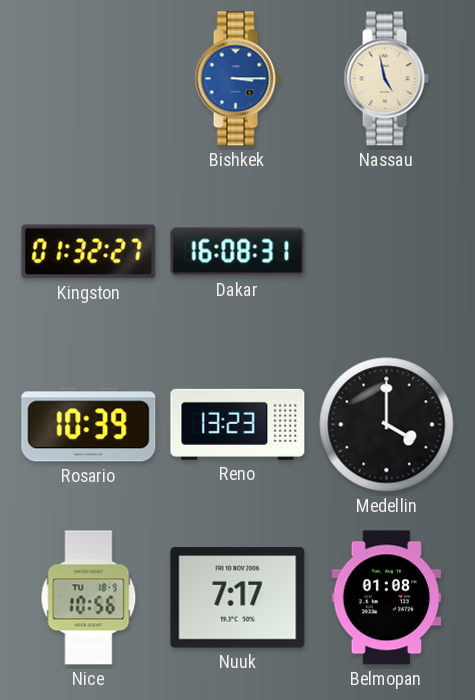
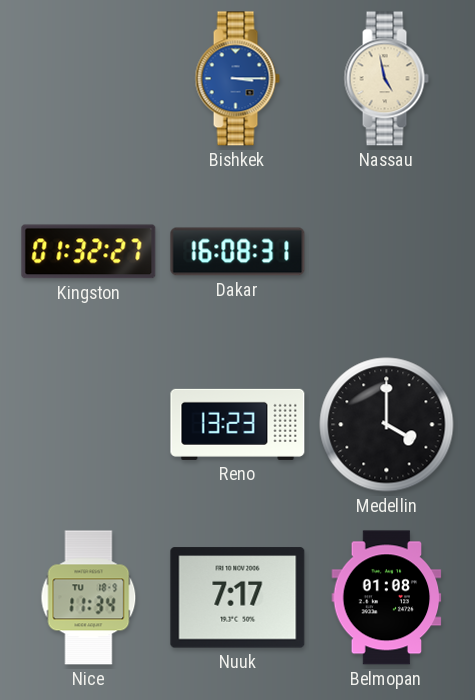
Rosario: 10:39 -> none
Nice: 10:56 -> 11:34
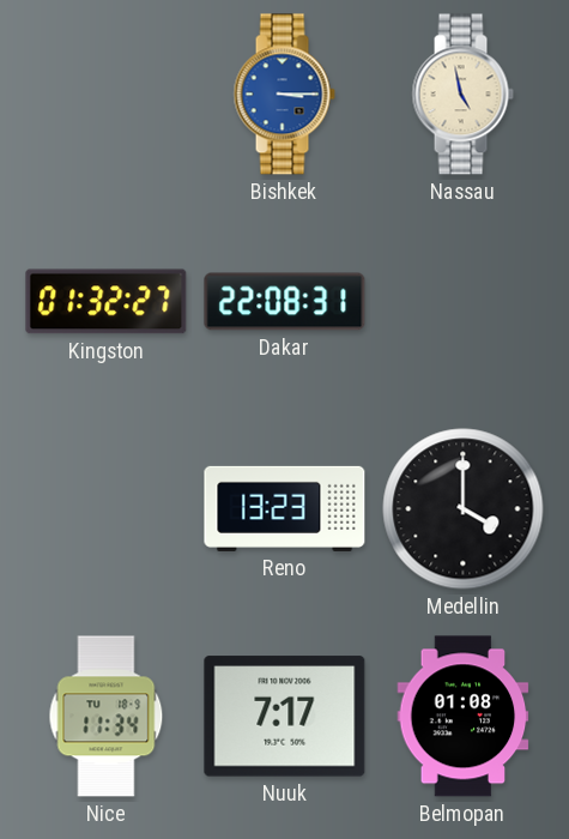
Dakar: 16:08 -> 22:08
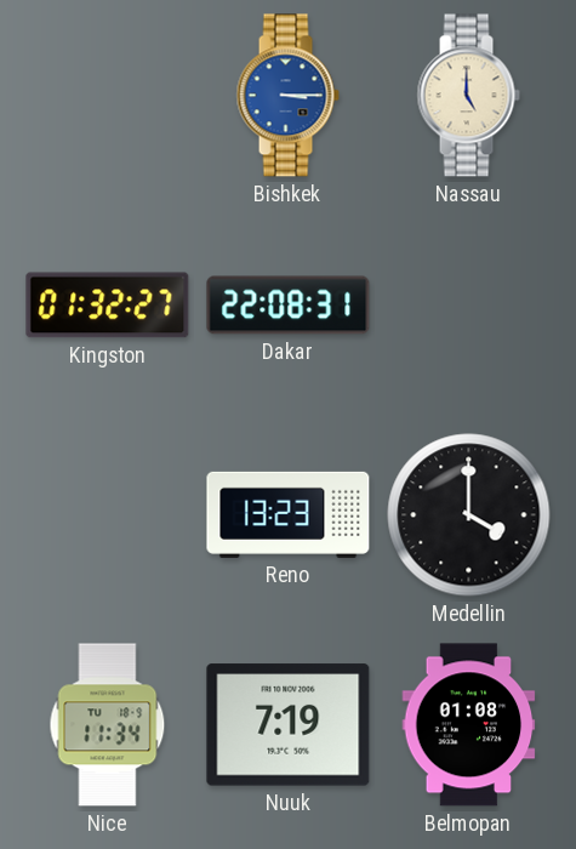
Nassau: 4:58 -> 5:00
Nuuk: 7:17 -> 7:19
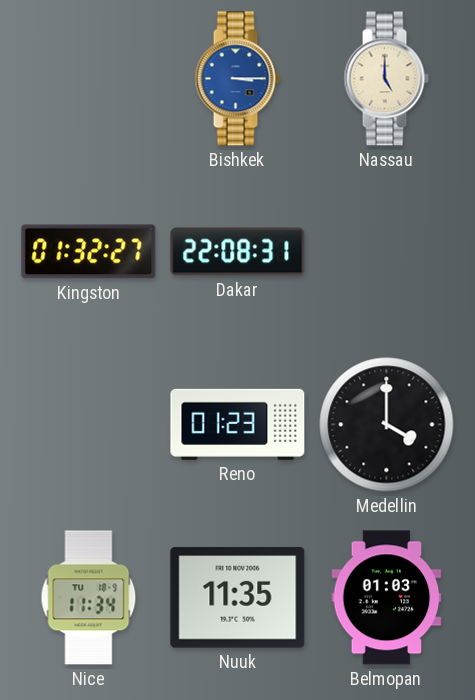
Reno: 13:23 -> 01:23
Nuuk: 7:19 -> 11:35
Belmopan: 01:08 -> 01:03
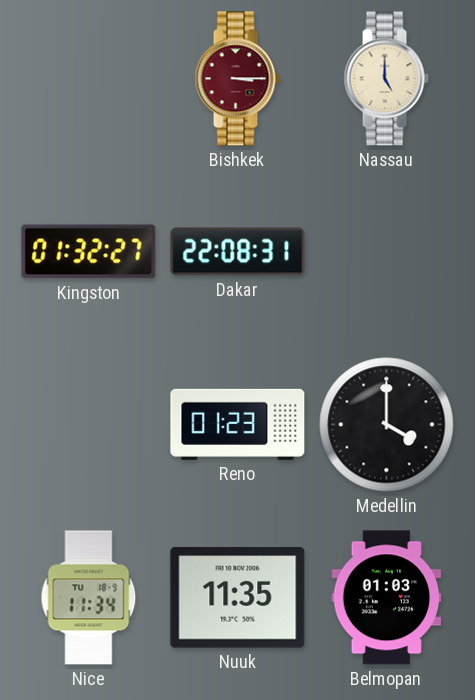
Bishkek dial: blue -> burgundy
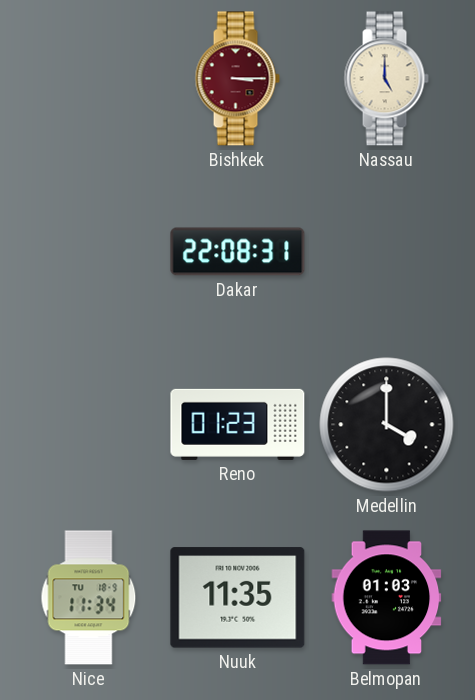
Kingston: 01:32 -> none
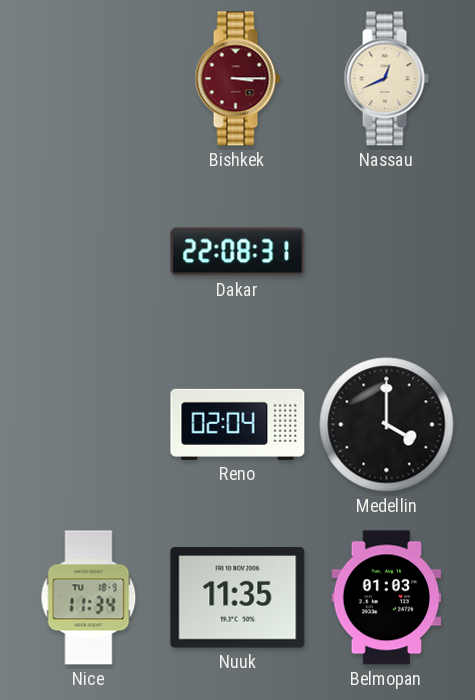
Nassau: 5:00 -> 12:41
Reno: 01:23 -> 02:04
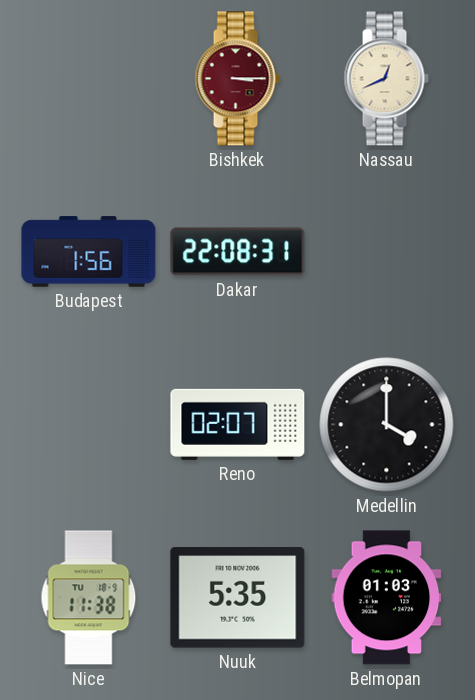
Budapest: none -> 1:56
Reno: 02:04 -> 02:07
Nice: 11:34 -> 11:38
Nuuk: 11:35 -> 5:35
